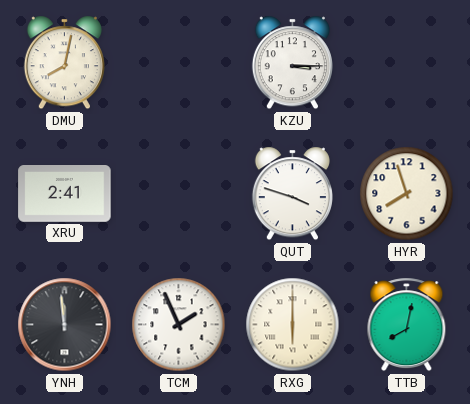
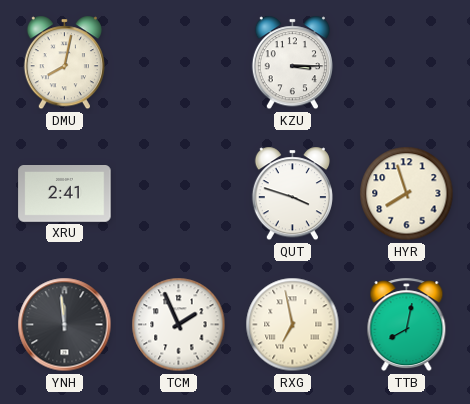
RXG: 6:00 -> 6:58
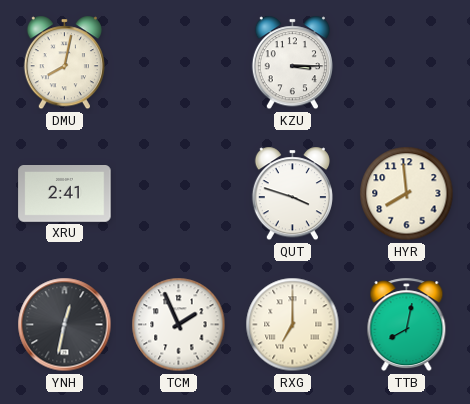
HYR: 7:57 -> 7:59
YNH: 11:59 -> 12:32
RXG: 6:58 -> 7:00
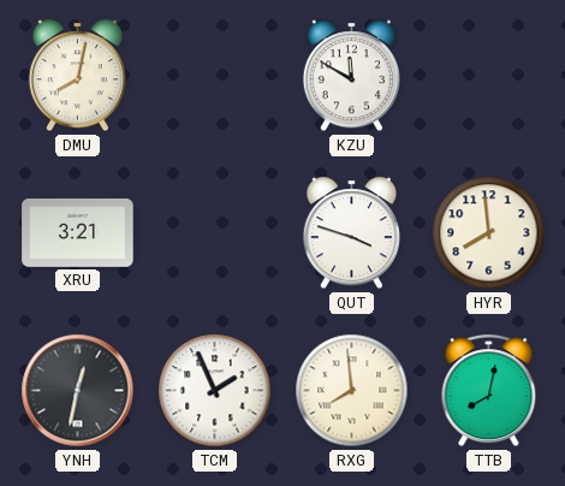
KZU: 3:15 -> 11:50
XRU: 2:41 -> 3:21
RXG: 7:00 -> 7:59
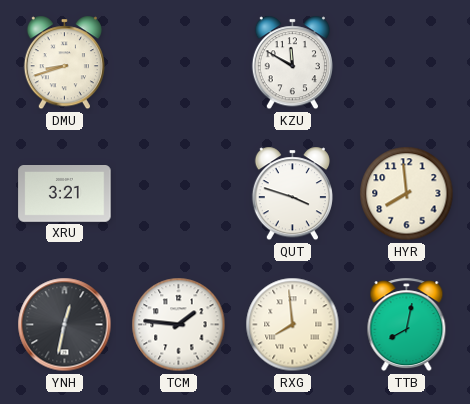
DMU: 8:02 -> 8:42
TCM: 1:56 -> 1:46
